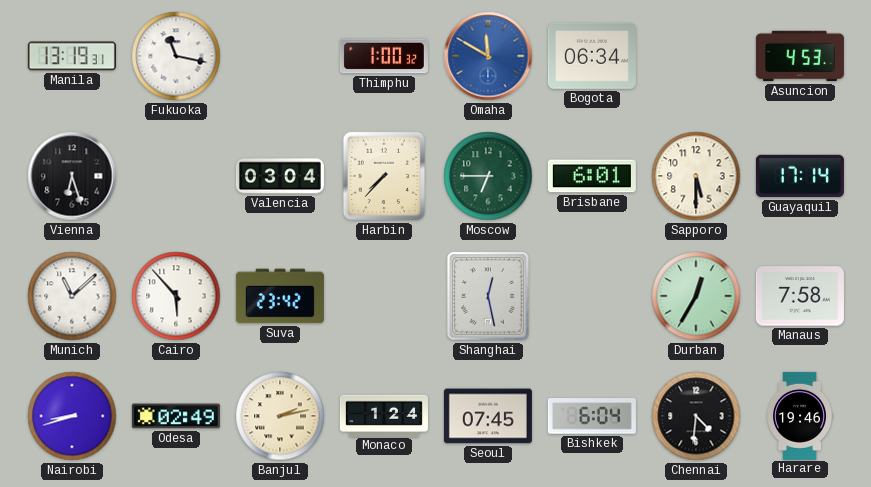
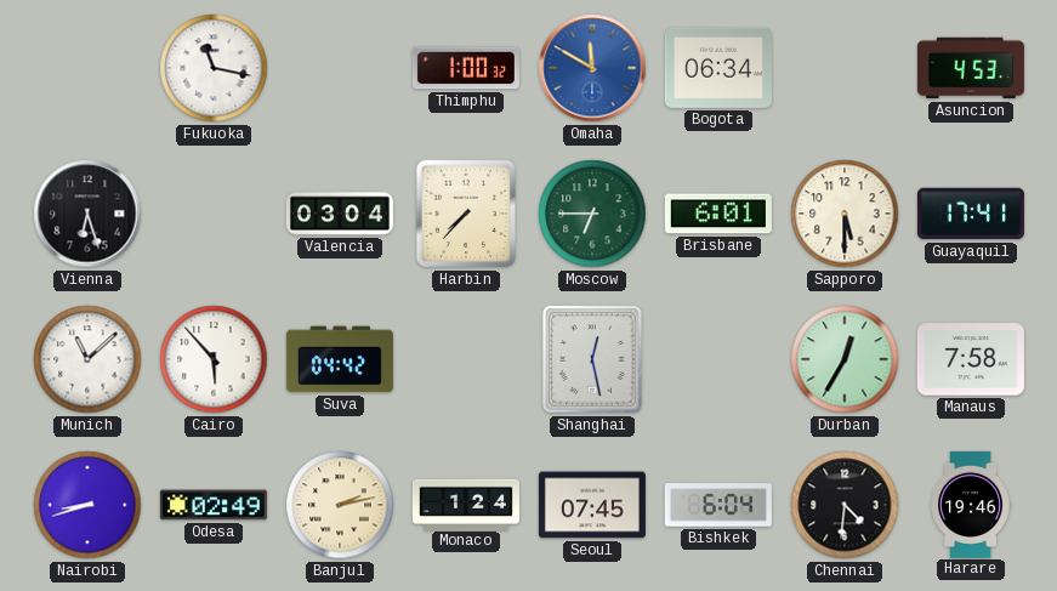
Manila: 13:19 -> none
Guayaquil: 17:14 -> 17:41
Suva: 23:42 -> 04:42
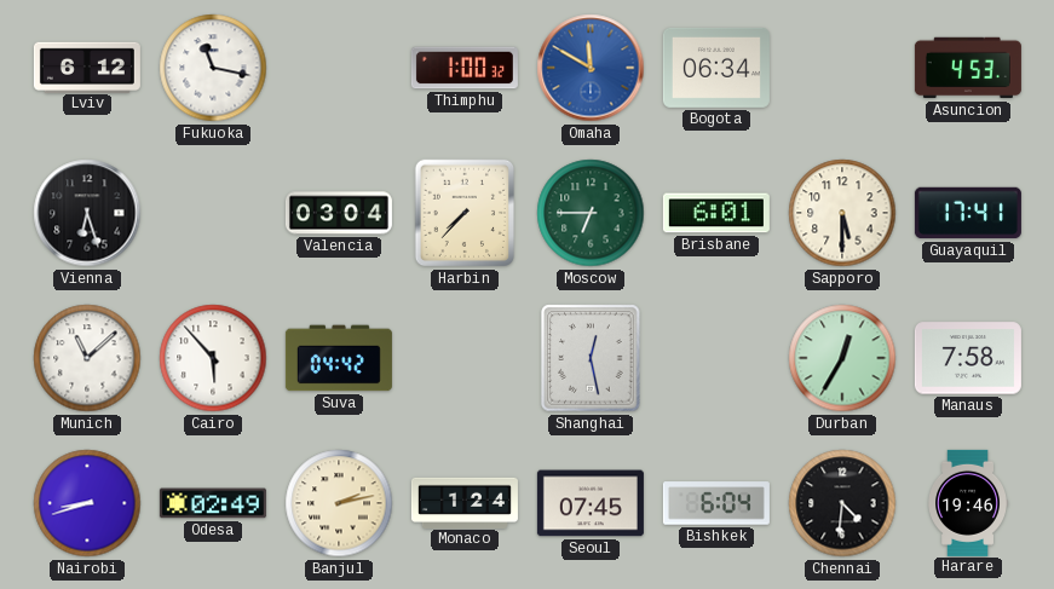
Lviv: none -> 6:12
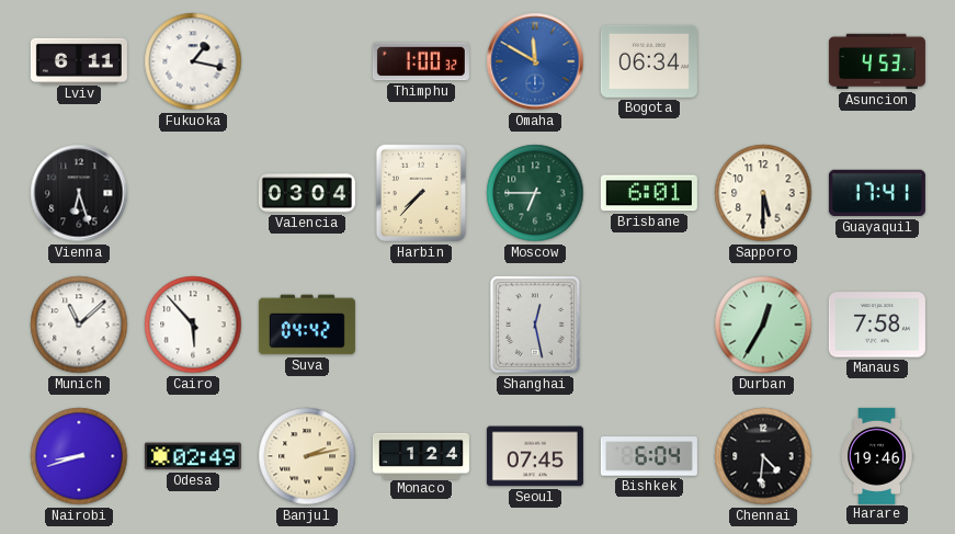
Lviv: 6:12 -> 6:11
Fukuoka: 11:17 -> 1:17
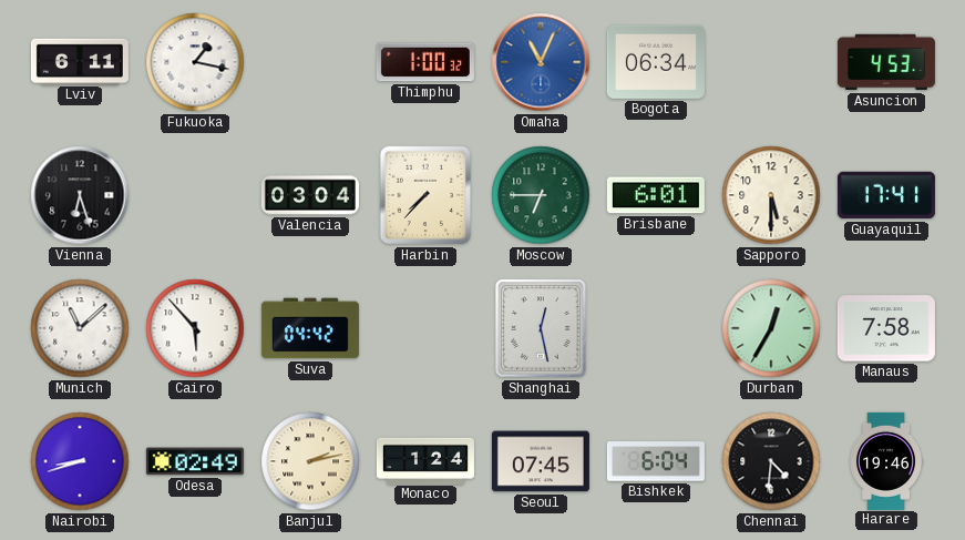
Omaha: 11:50 -> 11:04
